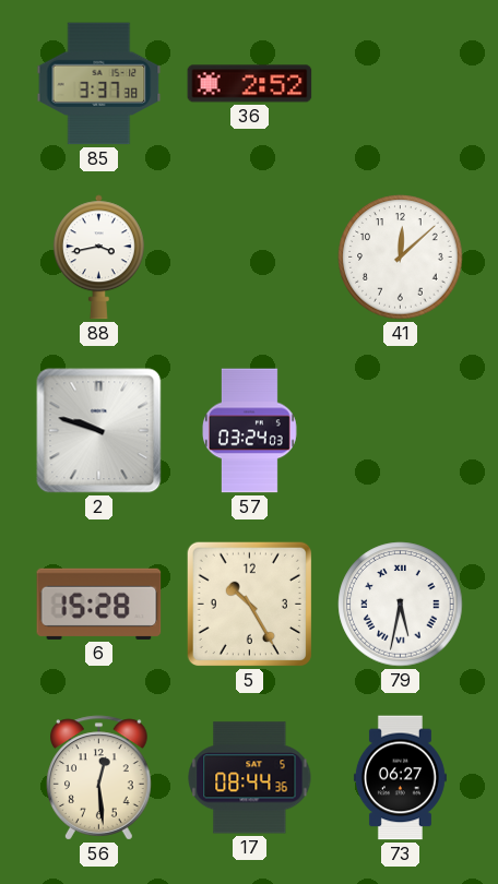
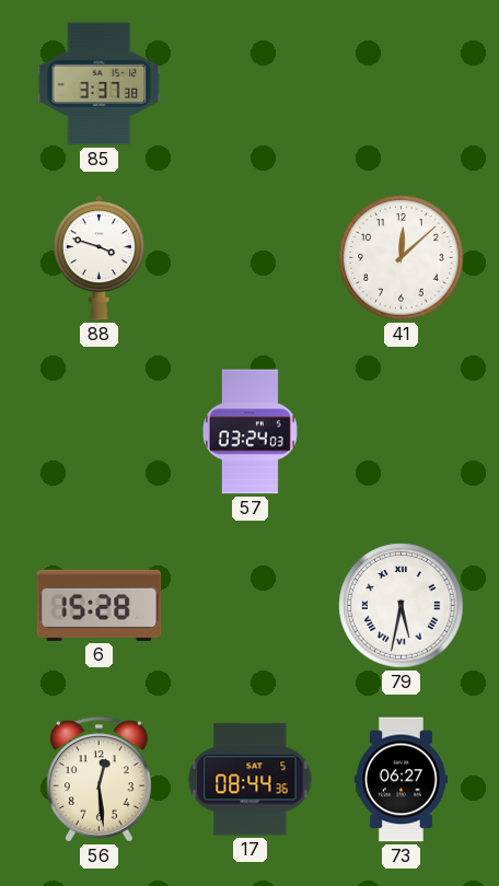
36: 2:52 -> none
88: 3:43 -> 3:48
2: 9:48 -> none
5: 10:25 -> none
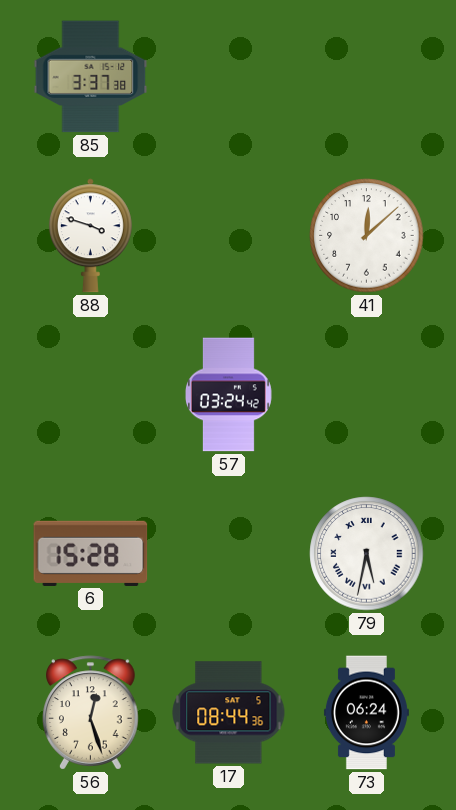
57: 03:24:03 -> 03:24:42
56: 12:29 -> 12:27
73: 06:27 -> 06:24
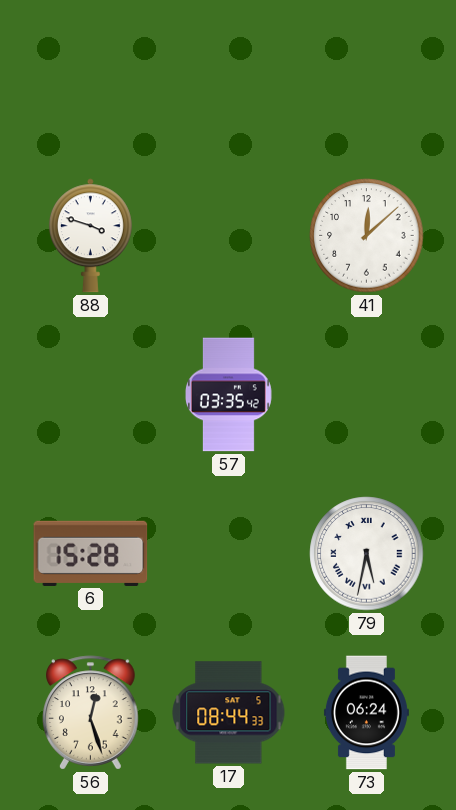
85: 3:37 -> none
57: 03:24 -> 03:35
17: 08:44:36 -> 08:44:33
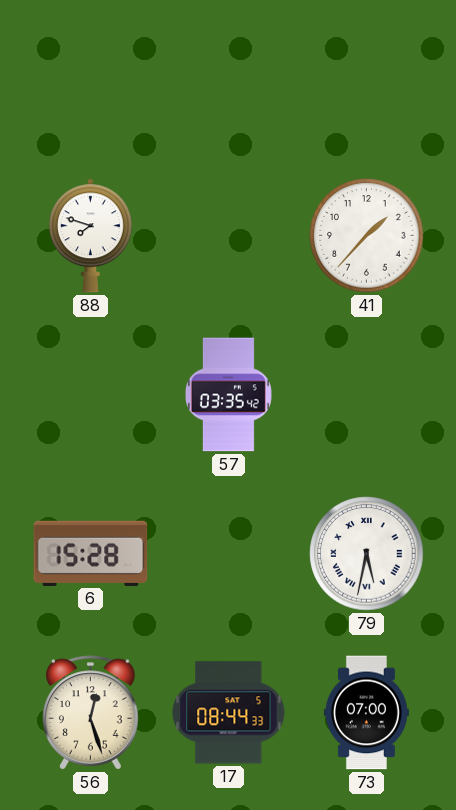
88: 3:48 -> 7:48
41: 12:08 -> 1:37
73: 06:24 -> 07:00
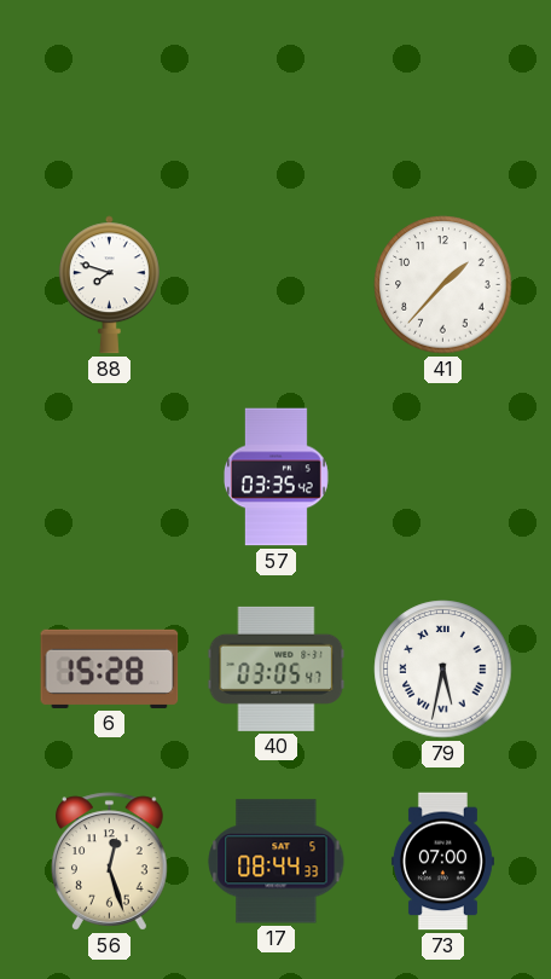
40: none -> 03:05
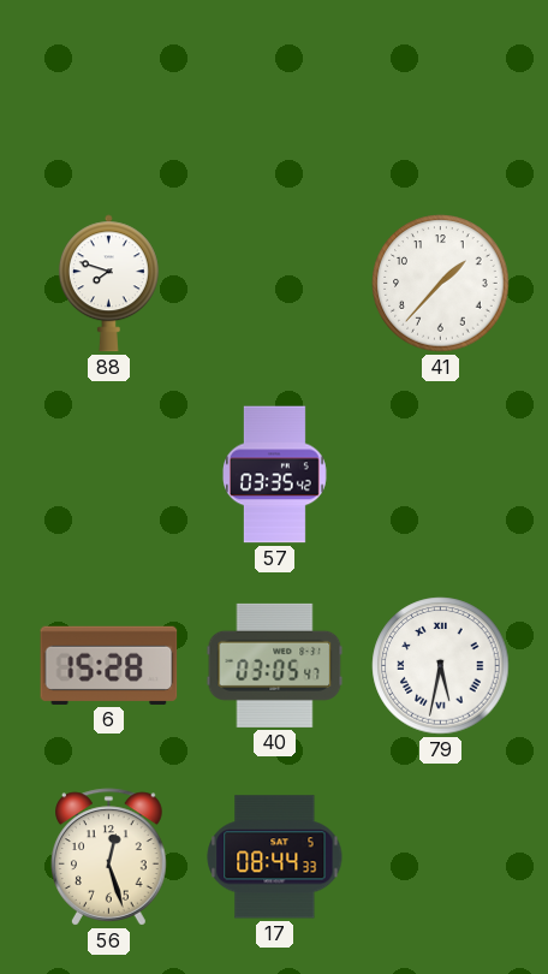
73: 07:00 -> none
